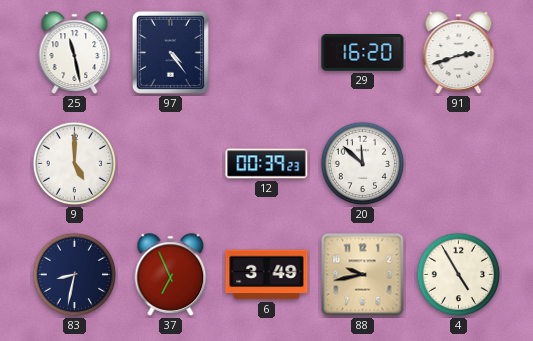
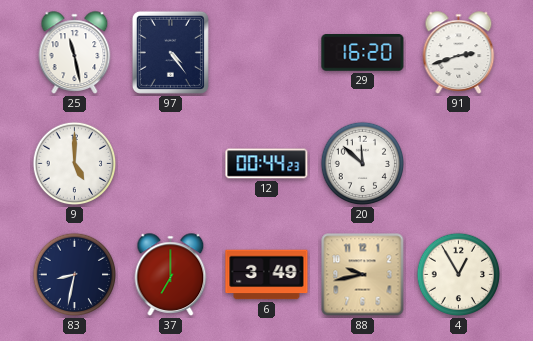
12: 00:39 -> 00:44
37: 6:56 -> 7:00
4: 4:55 -> 12:55
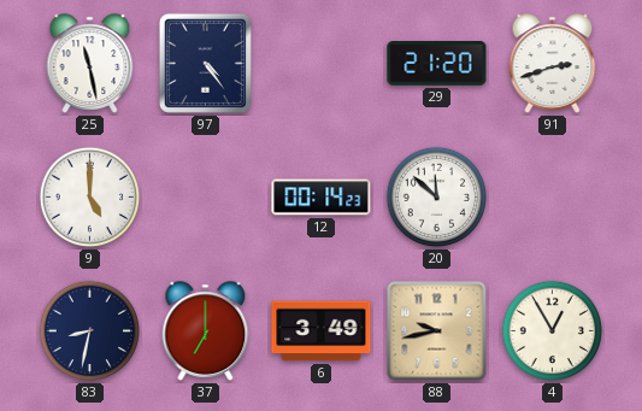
29: 16:20 -> 21:20
12: 00:44 -> 00:14
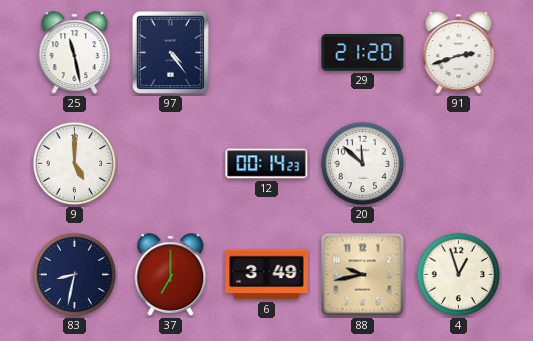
4: 12:55 -> 12:57
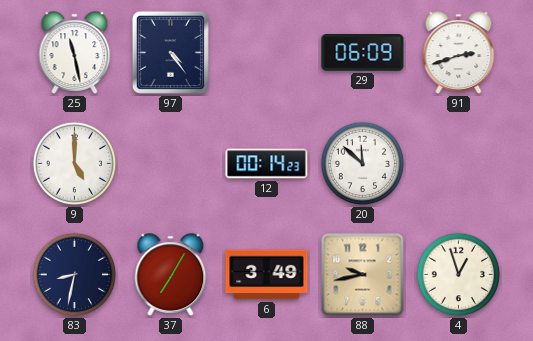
29: 21:20 -> 06:09
37: 7:00 -> 7:05
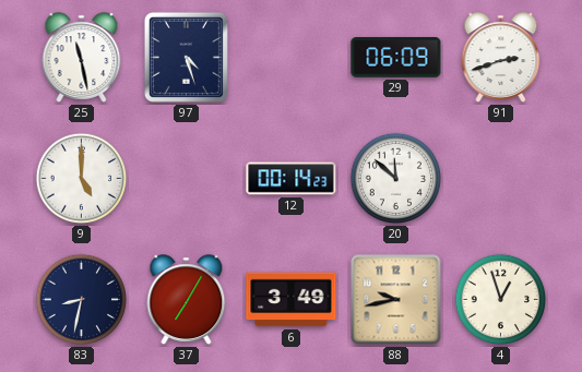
97: 4:24 -> 4:27
